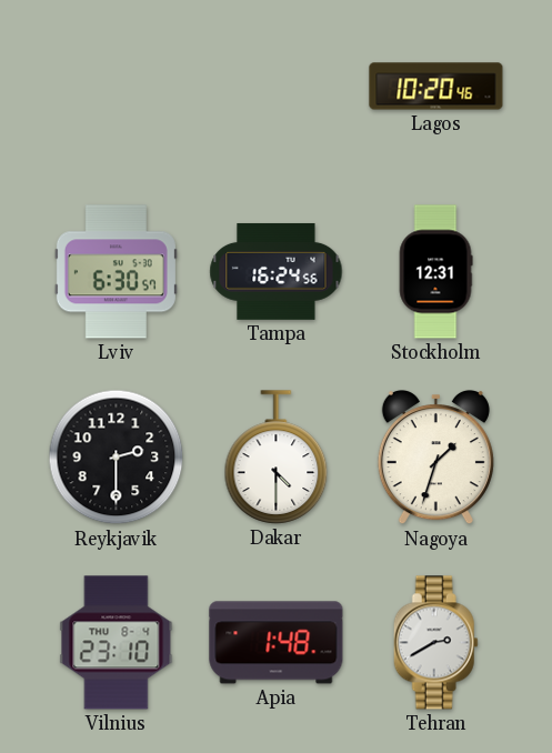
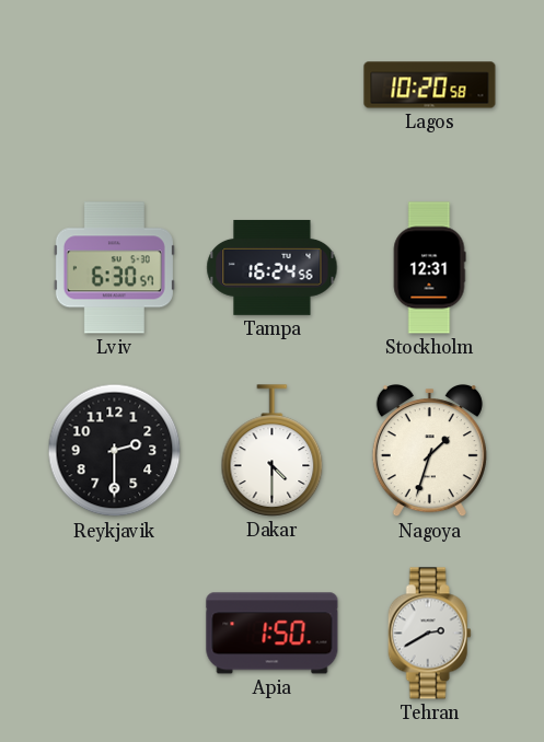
Lagos: 10:20:46 -> 10:20:58
Vilnius: 23:10 -> none
Apia: 1:48 -> 1:50
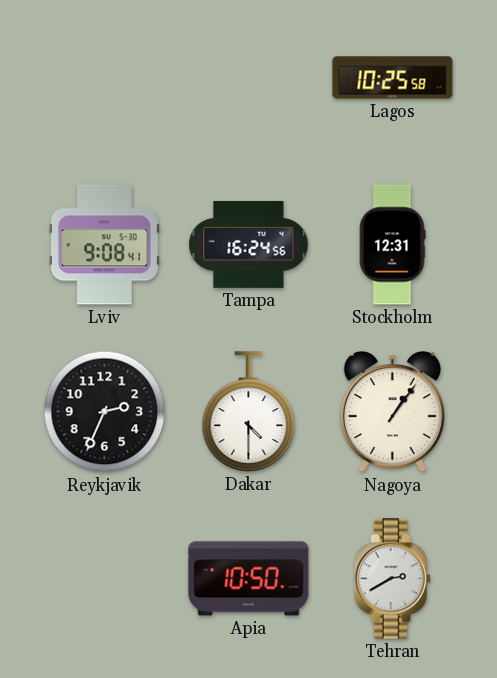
Lagos: 10:20 -> 10:25
Lviv: 6:30 -> 9:08
Reykjavik: 2:30 -> 2:34
Nagoya: 1:33 -> 1:06
Apia: 1:50 -> 10:50
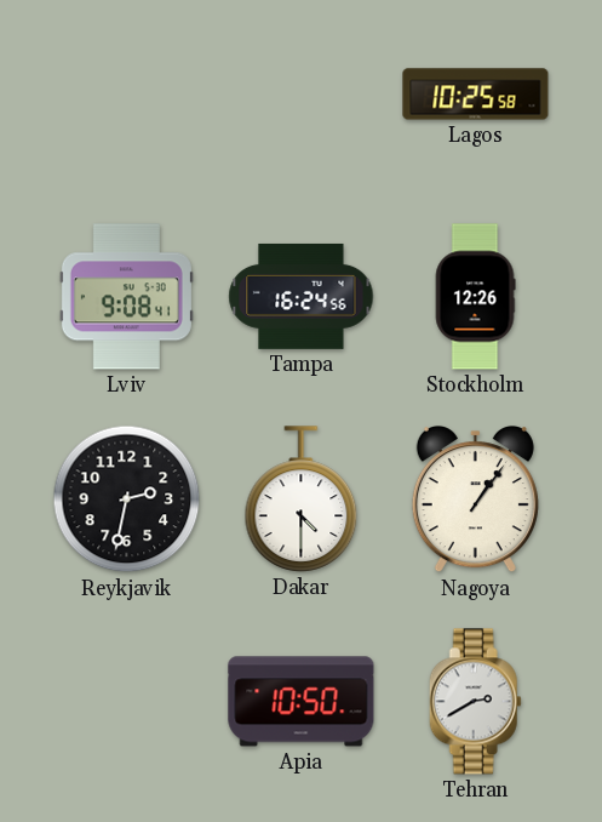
Stockholm: 12:31 -> 12:26
Reykjavik: 2:34 -> 2:32
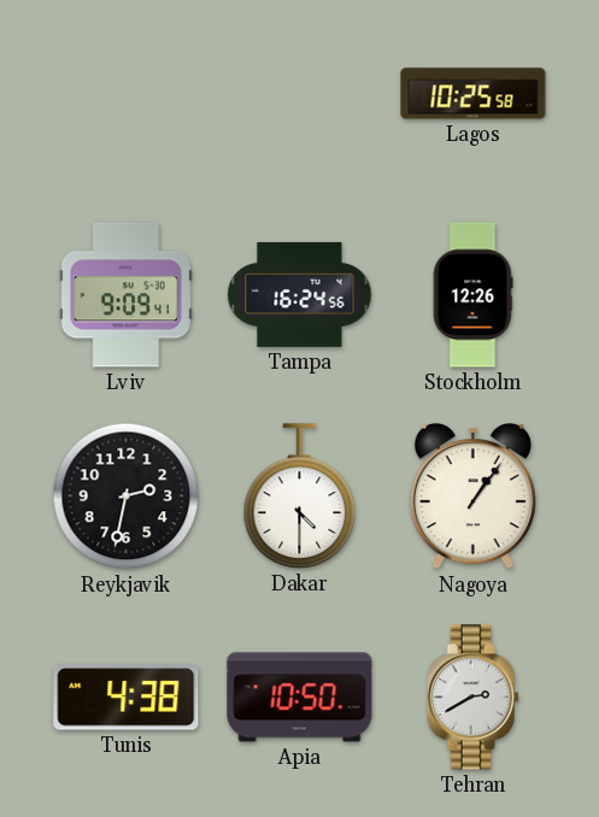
Lviv: 9:08 -> 9:09
Tunis: none -> 4:38
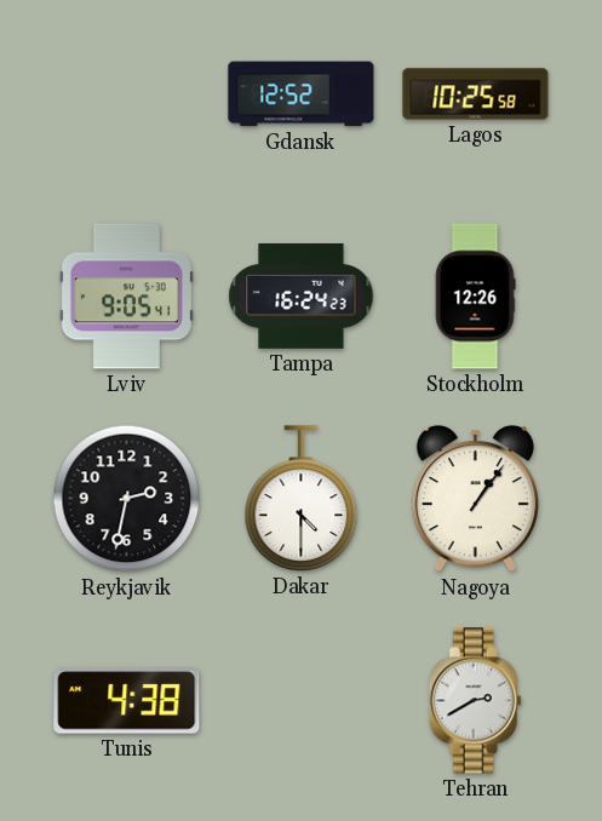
Gdansk: none -> 12:52
Lviv: 9:09 -> 9:05
Tampa: 16:24:56 -> 16:24:23
Apia: 10:50 -> none
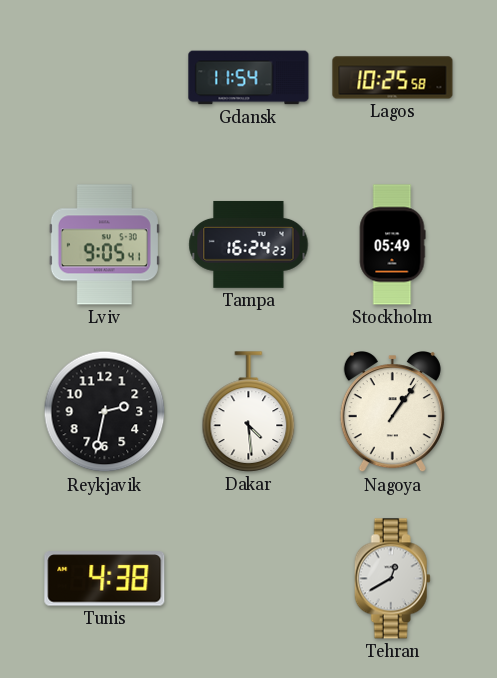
Gdansk: 12:52 -> 11:54
Stockholm: 12:26 -> 05:49
Dakar: 4:30 -> 4:29
Tehran: 2:40 -> 12:40
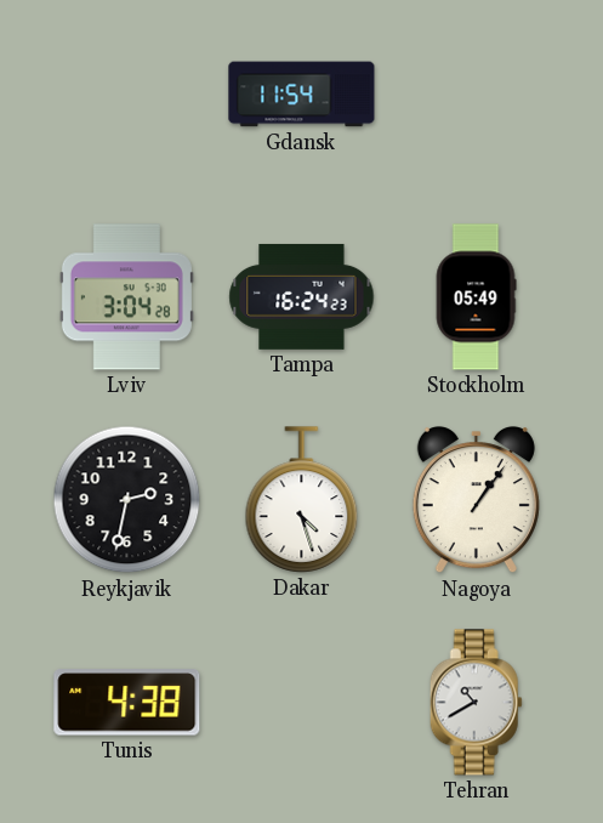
Lagos: 10:25 -> none
Lviv: 9:05 -> 3:04
Dakar: 4:29 -> 4:27
Tehran: 12:40 -> 10:40
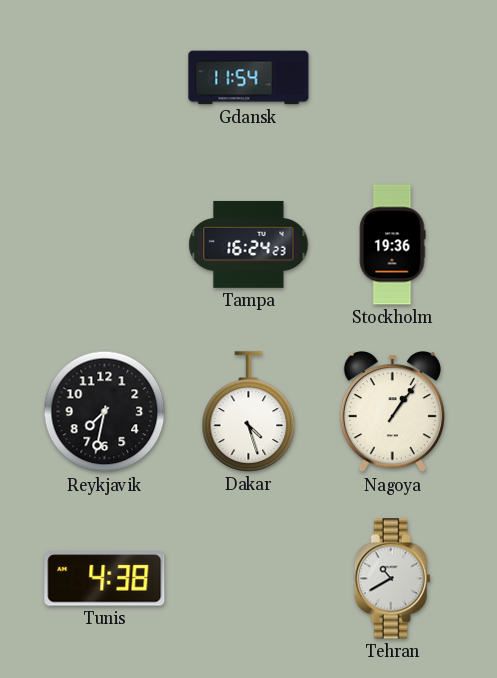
Lviv: 3:04 -> none
Stockholm: 05:49 -> 19:36
Reykjavik: 2:32 -> 7:32
